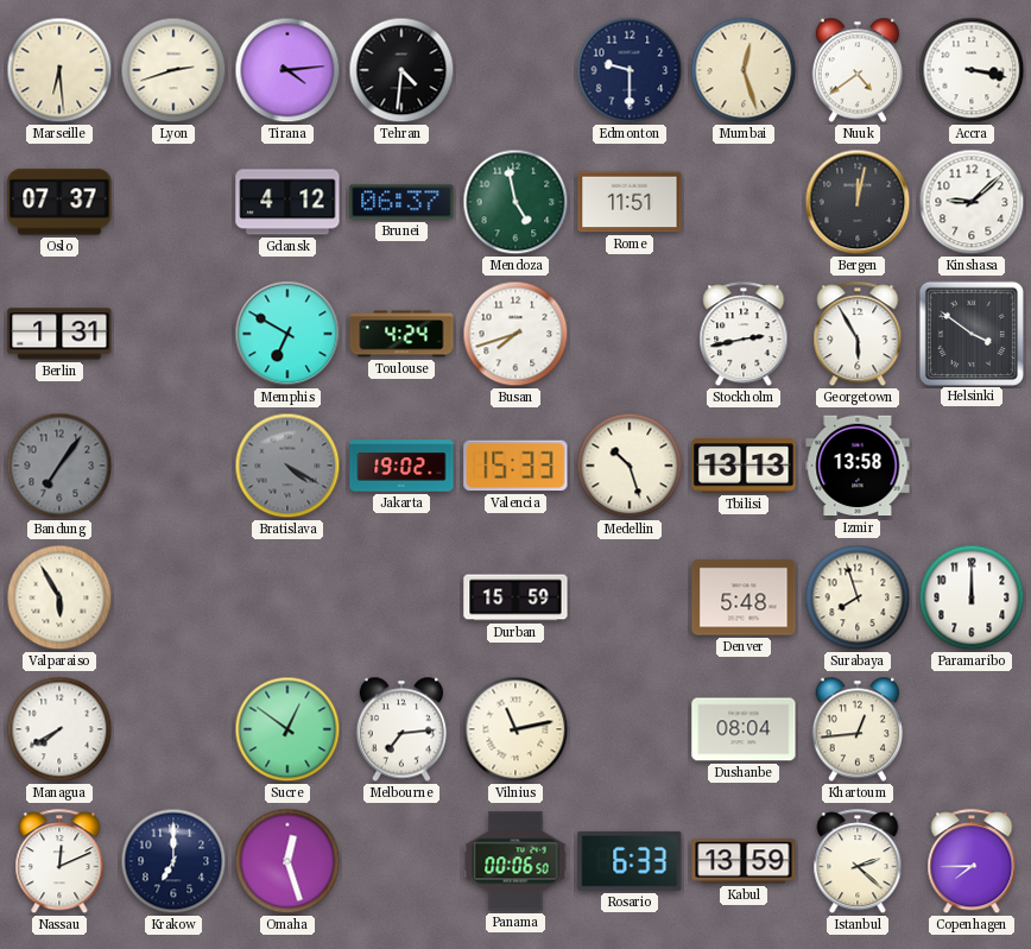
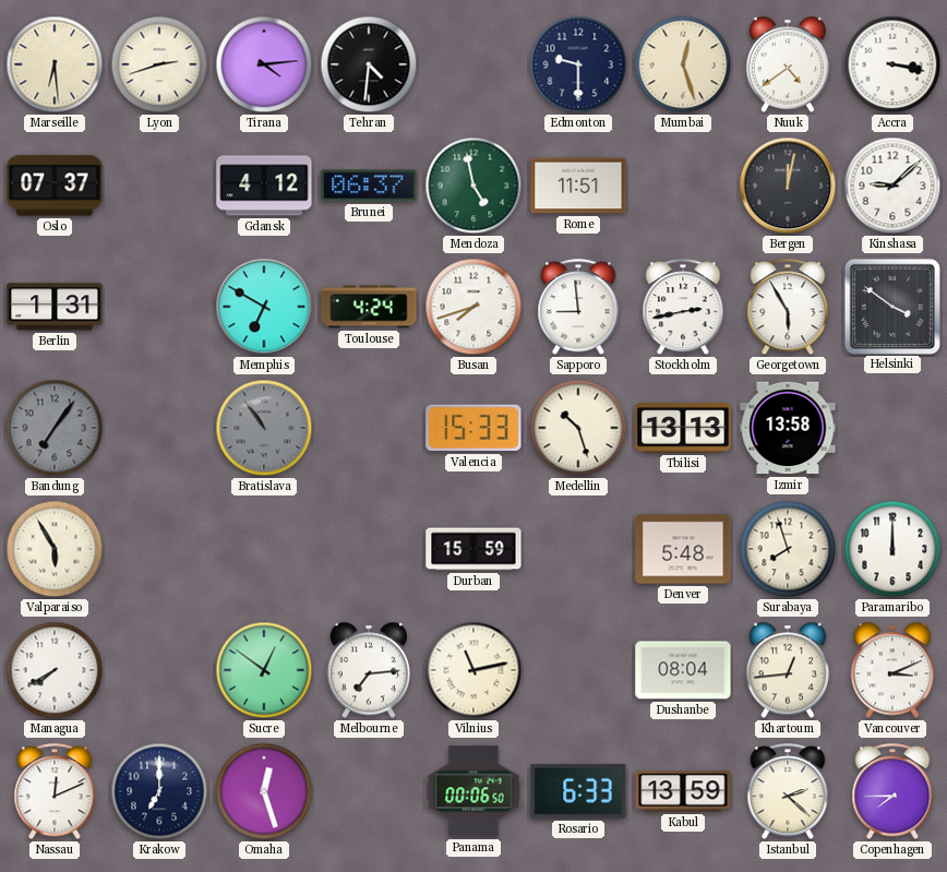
Sapporo: none -> 8:59
Bratislava: 4:20 -> 10:54
Jakarta: 19:02 -> none
Vancouver: none -> 3:11
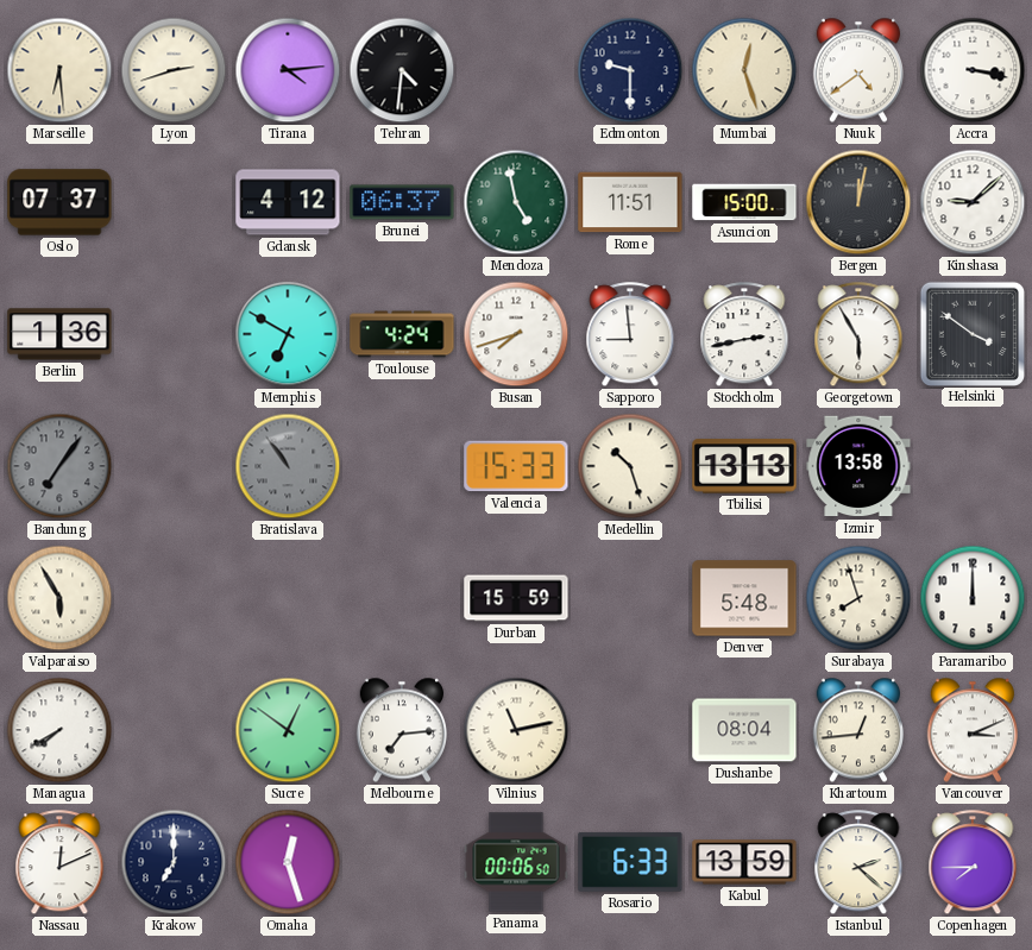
Asuncion: none -> 15:00
Berlin: 1:31 -> 1:36
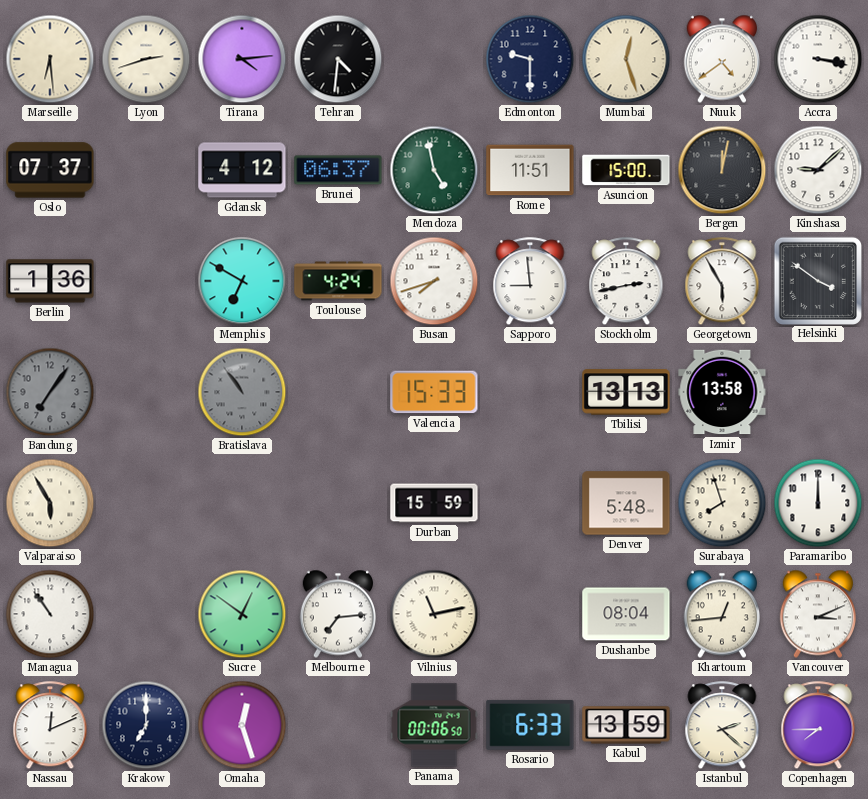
Medellin: 10:27 -> none
Managua: 7:40 -> 10:54
